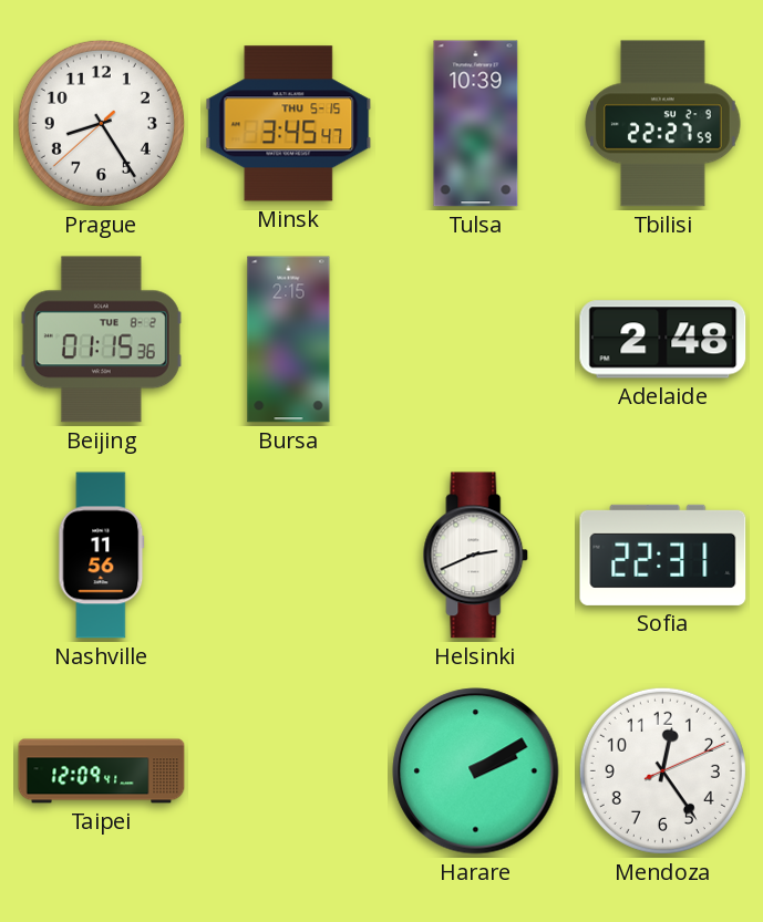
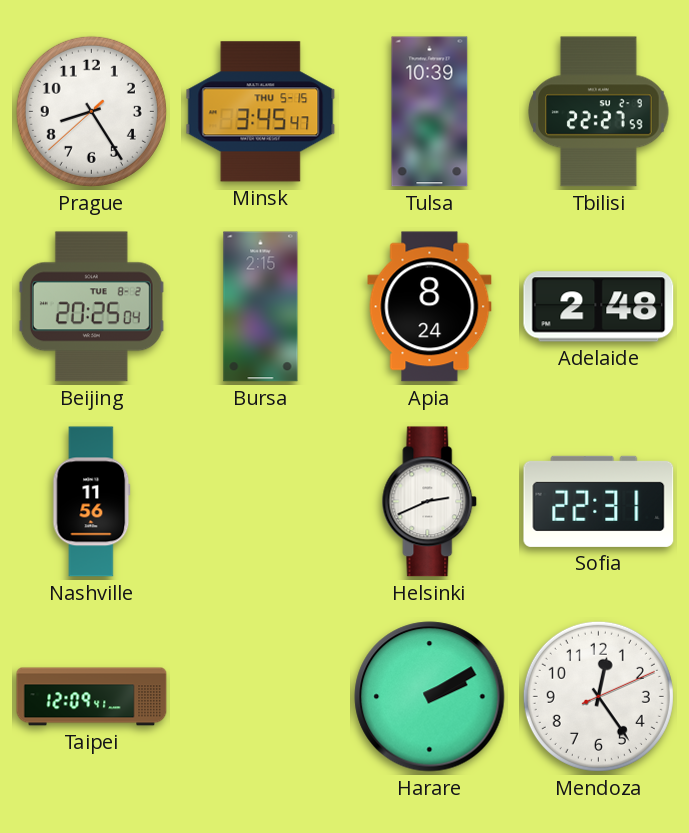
Beijing: 01:15 -> 20:25
Apia: none -> 8:24
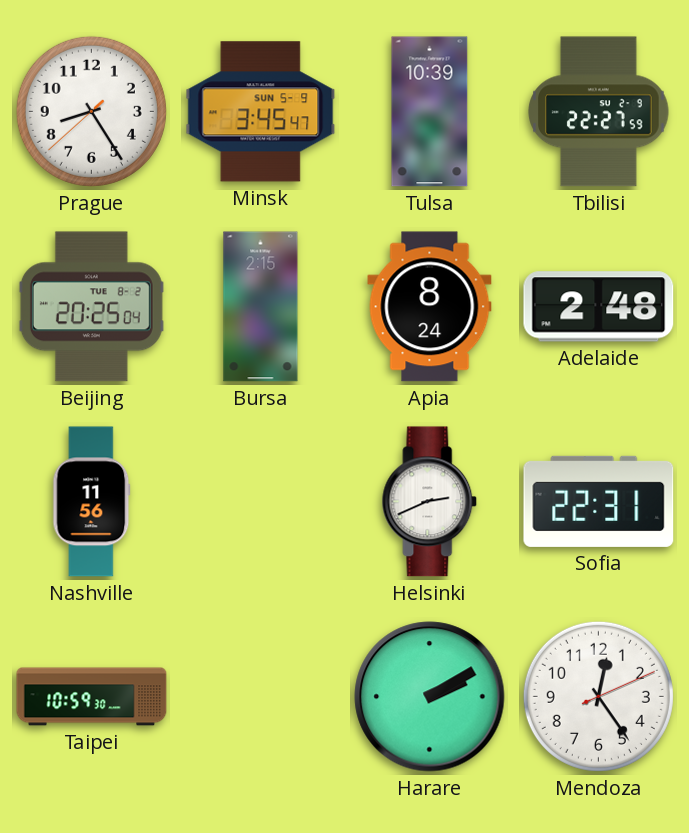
Minsk date: THU 5-15 -> SUN 5-9
Taipei: 12:09 -> 10:59
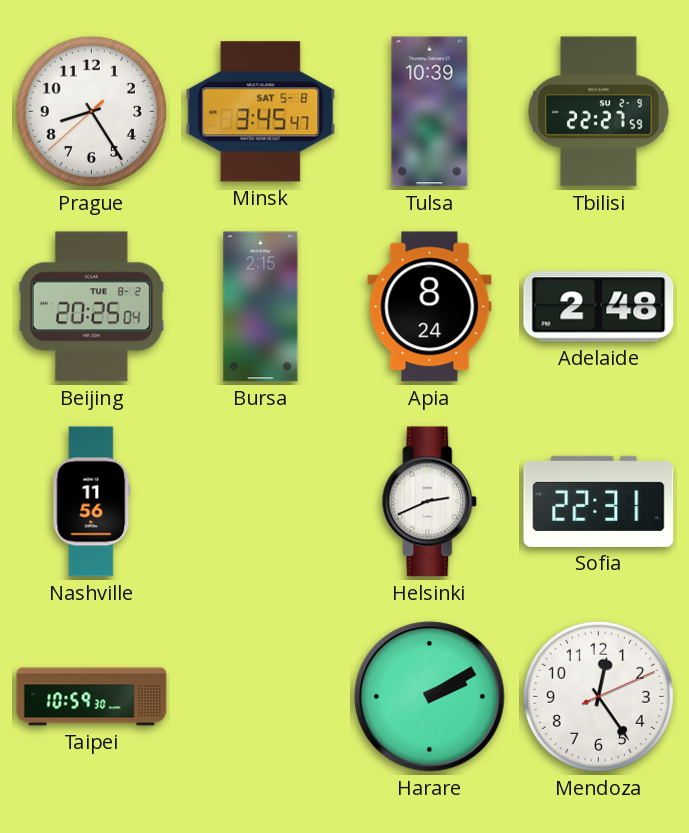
Minsk date: SUN 5-9 -> SAT 5-8
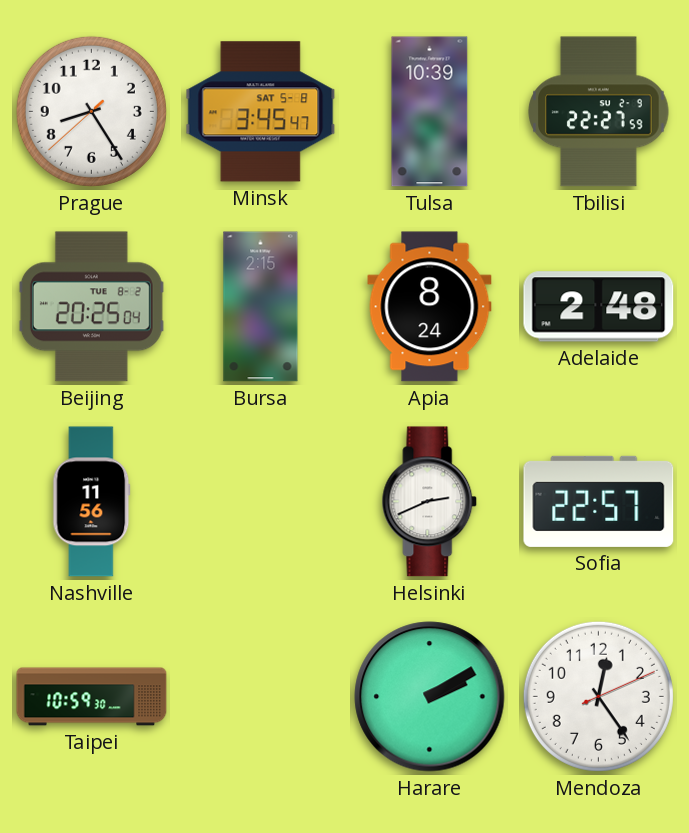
Sofia: 22:31 -> 22:57
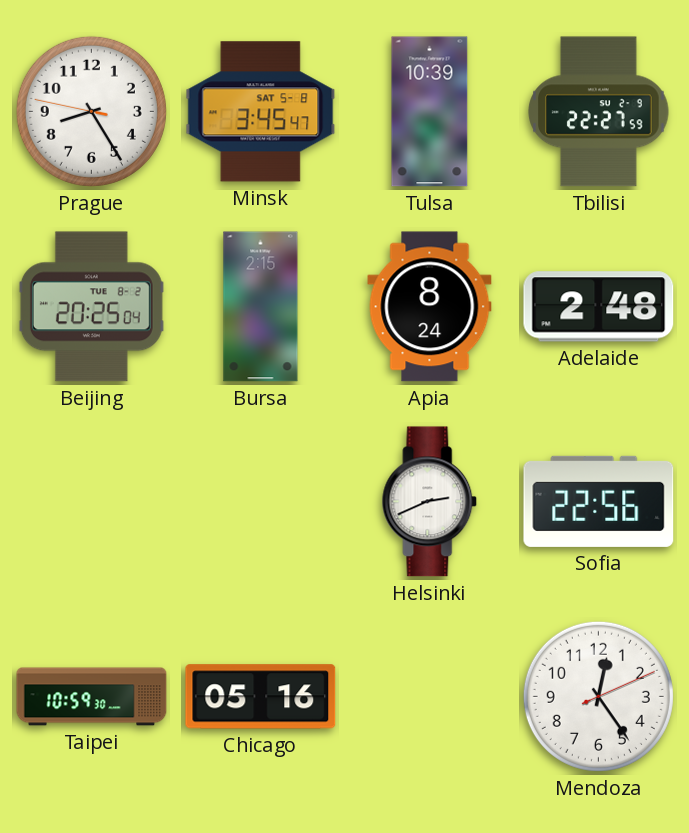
Prague: 8:24:38 -> 8:24:47
Nashville: 11:56 -> none
Sofia: 22:57 -> 22:56
Chicago: none -> 05:16
Harare: 2:10 -> none
